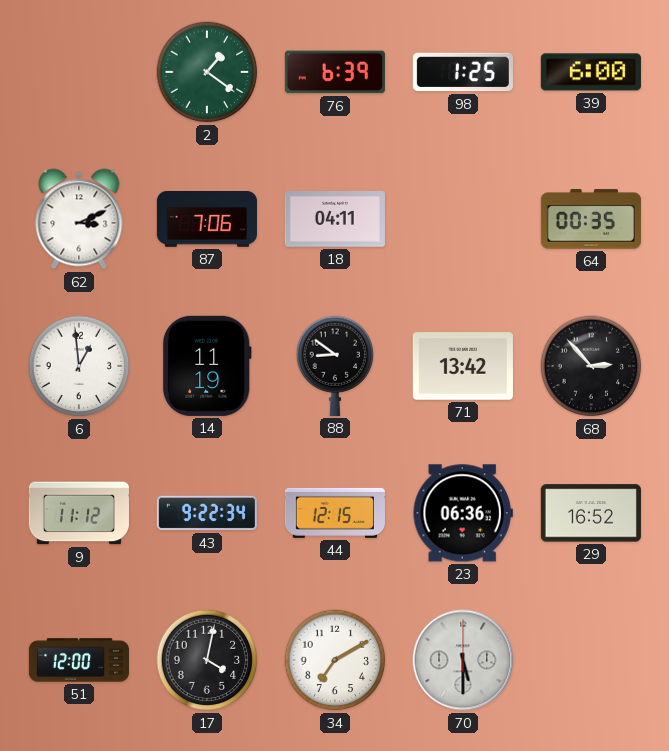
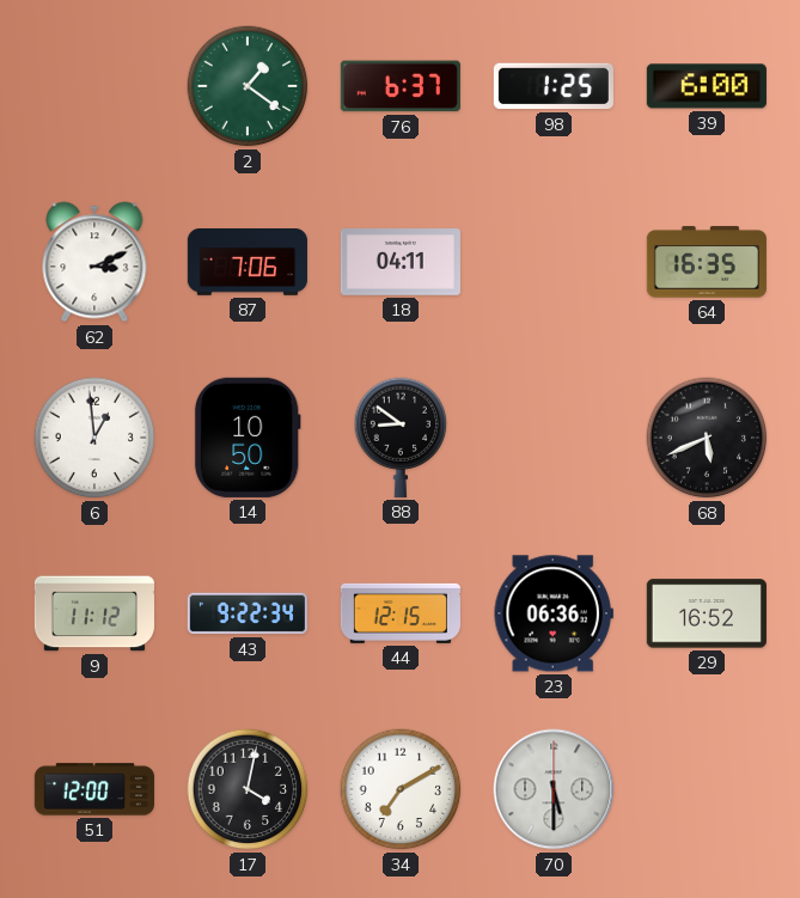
76: 6:39 -> 6:37
64: 00:35 -> 16:35
14: 11:19 -> 10:50
71: 13:42 -> none
68: 2:53 -> 5:41
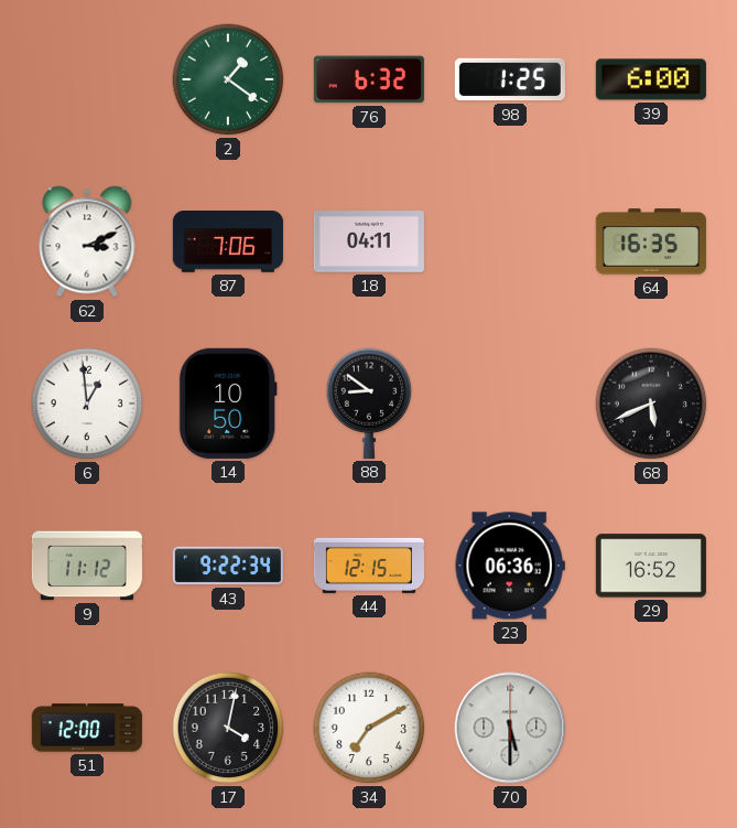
76: 6:37 -> 6:32
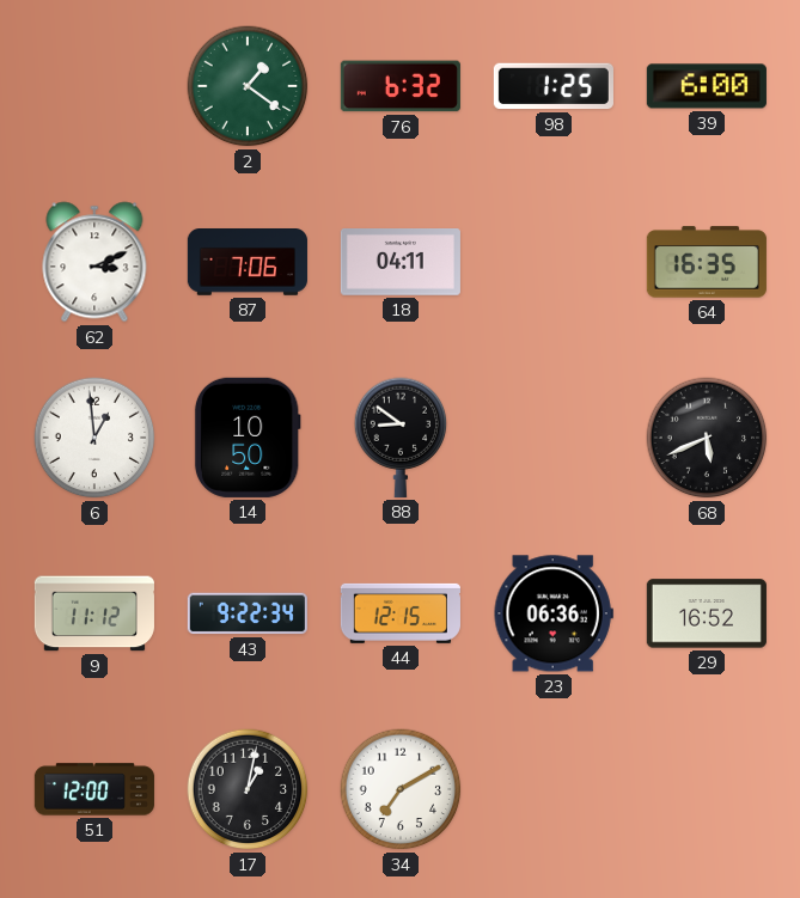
17: 4:02 -> 1:02
70: 5:30 -> none
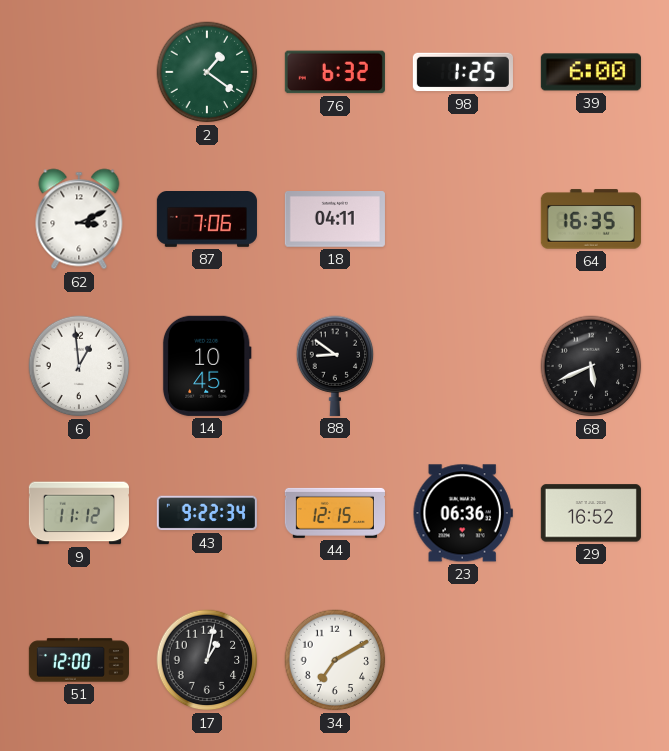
14: 10:50 -> 10:45
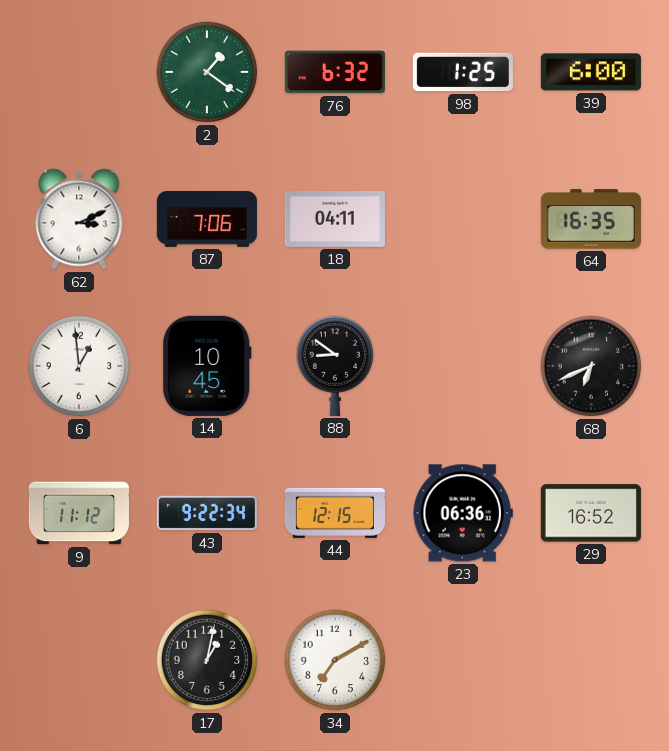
68: 5:41 -> 6:41
51: 12:00 -> none
